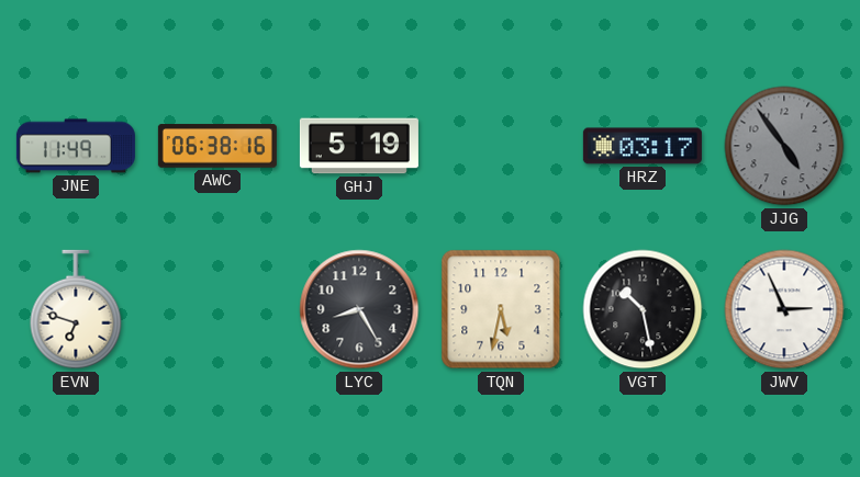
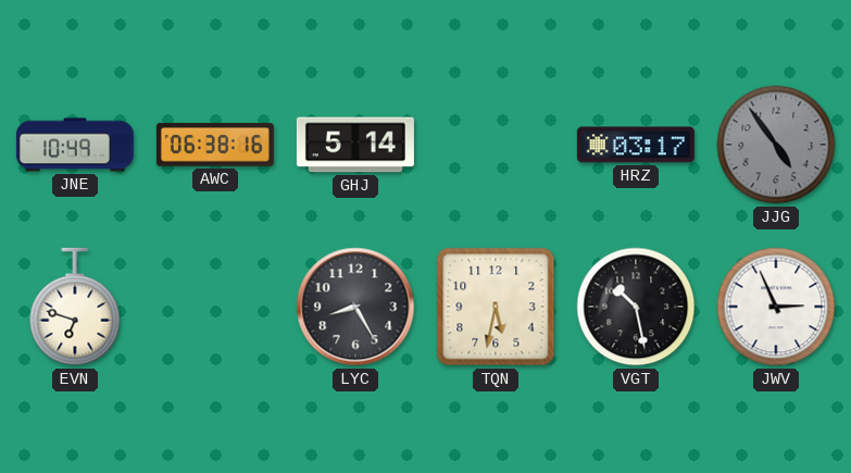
JNE: 11:49 -> 10:49
GHJ: 5:19 -> 5:14
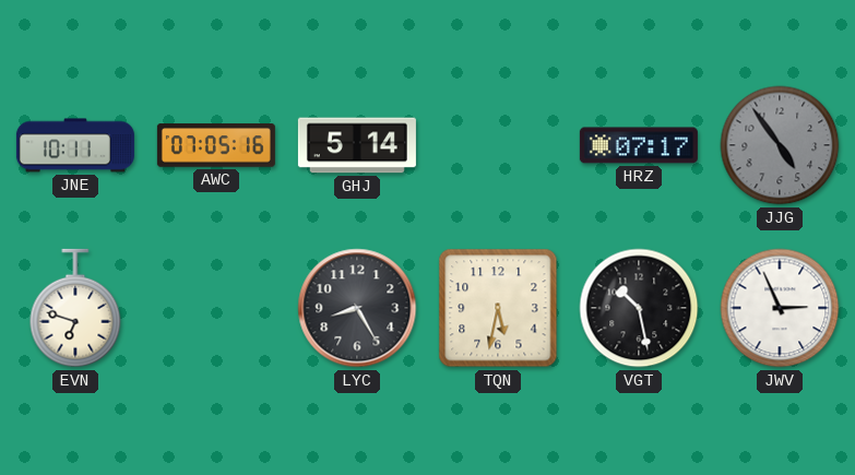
JNE: 10:49 -> 10:11
AWC: 06:38 -> 07:05
HRZ: 03:17 -> 07:17
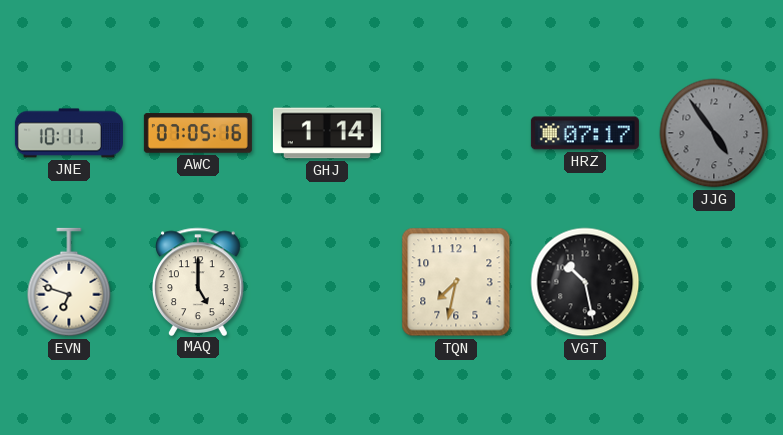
GHJ: 5:14 -> 1:14
MAQ: none -> 5:00
LYC: 8:25 -> none
TQN: 5:32 -> 7:32
JWV: 2:56 -> none
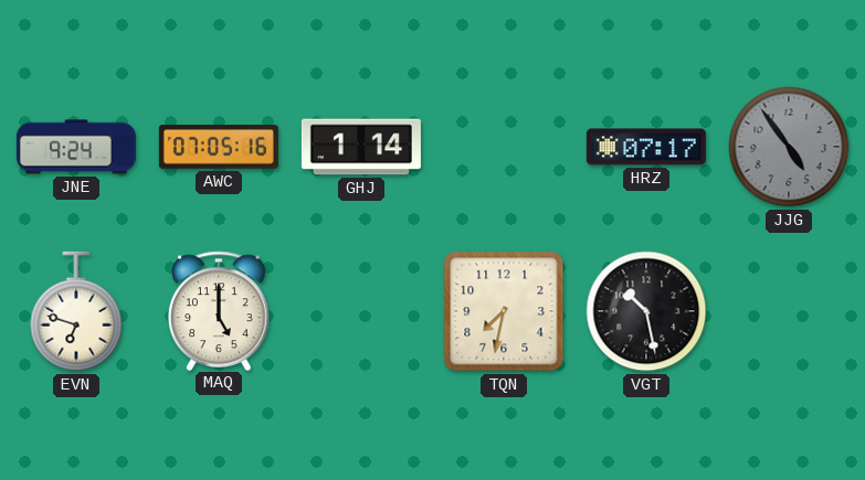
JNE: 10:11 -> 9:24
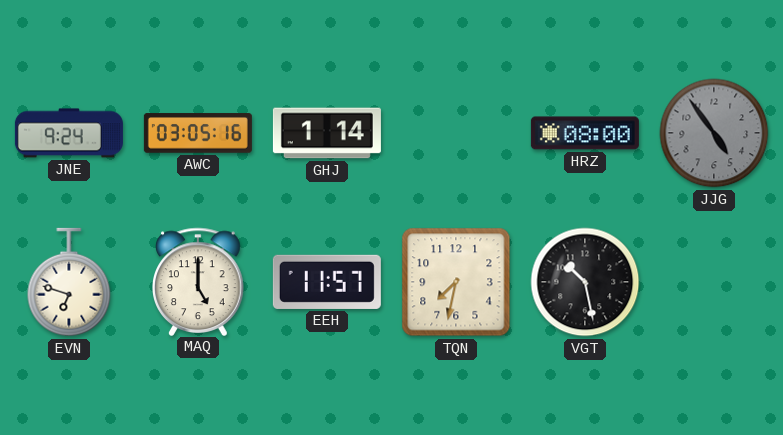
AWC: 07:05 -> 03:05
HRZ: 07:17 -> 08:00
EEH: none -> 11:57
